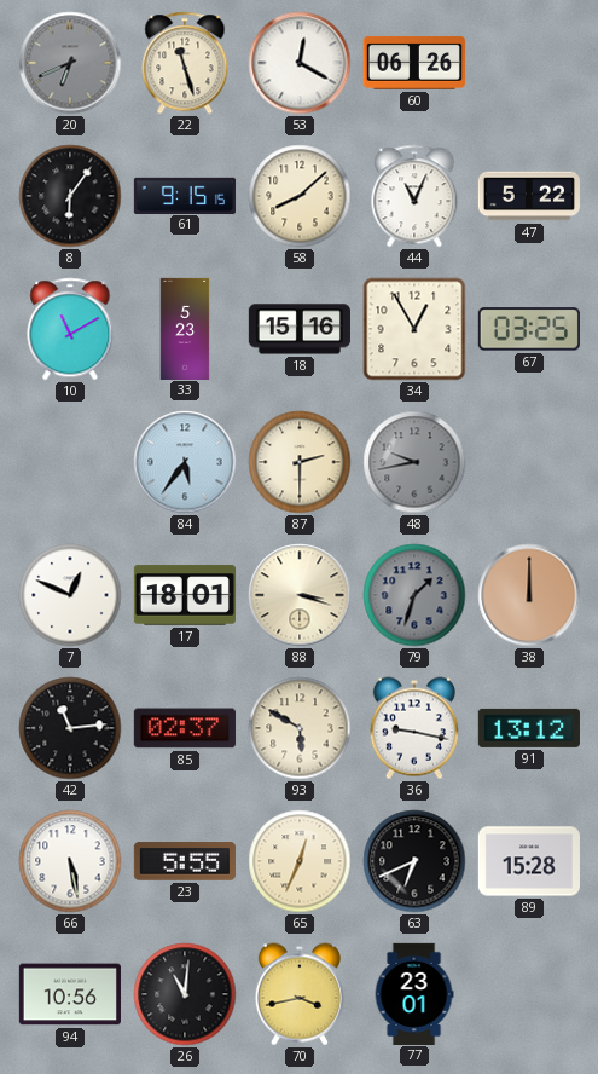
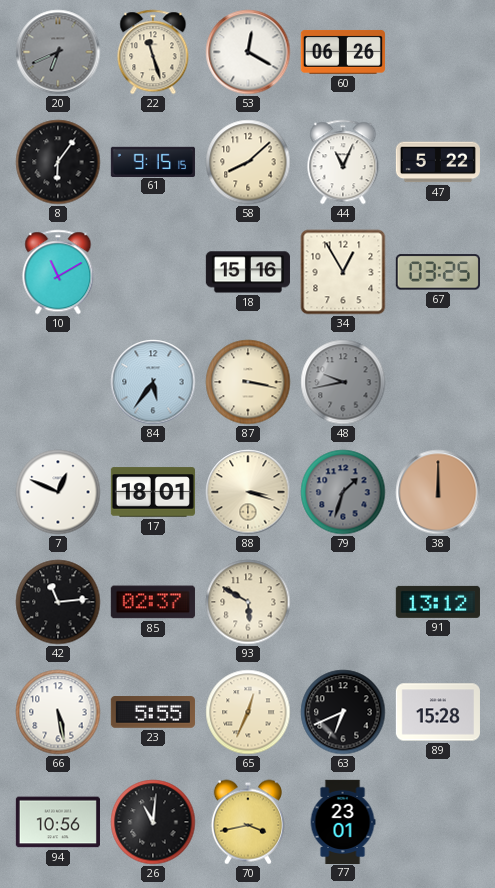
33: 5:23 -> none
87: 2:30 -> 3:17
36: 9:17 -> none
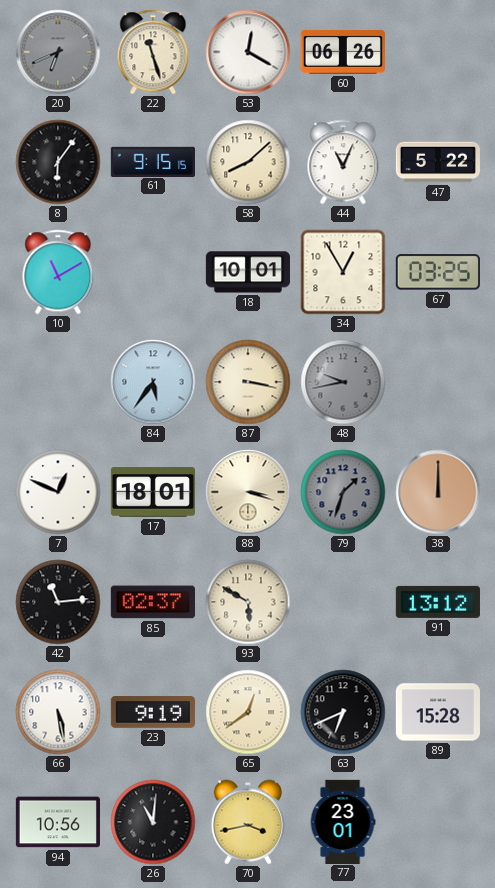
18: 15:16 -> 10:01
23: 5:55 -> 9:19
65: 12:34 -> 12:39
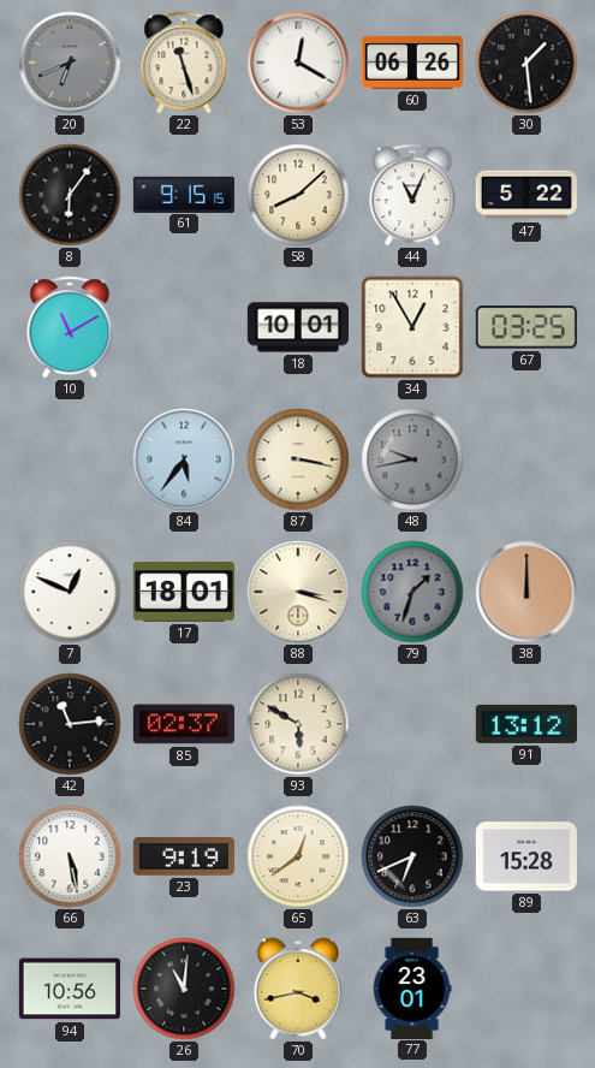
30: none -> 1:29
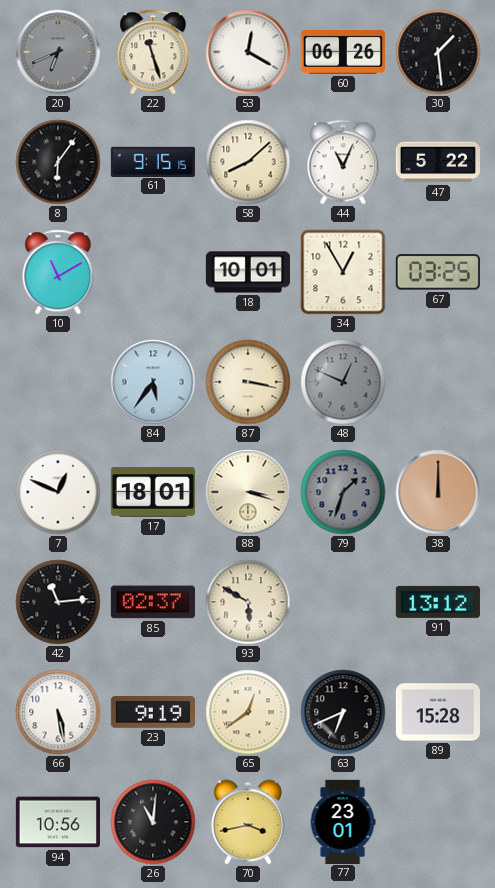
48: 9:43 -> 12:49
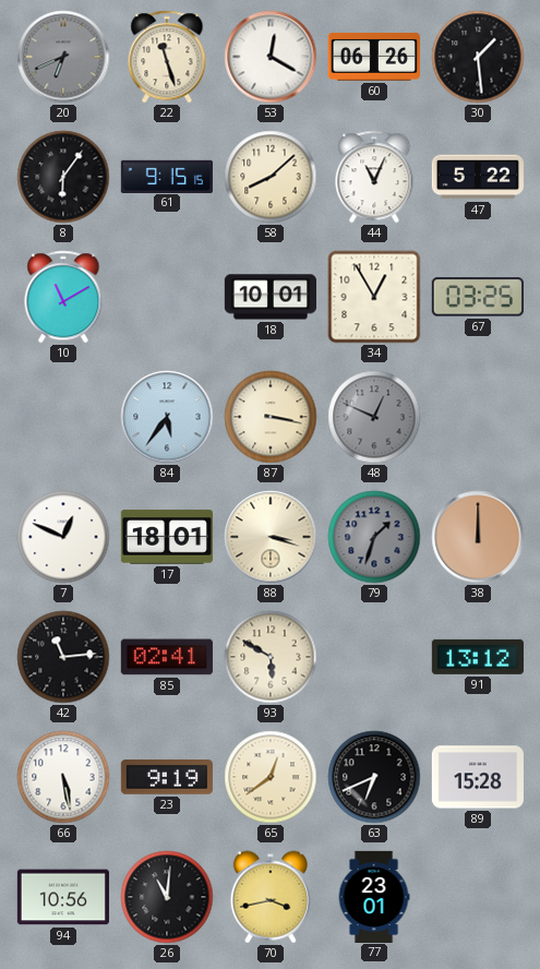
85: 02:37 -> 02:41
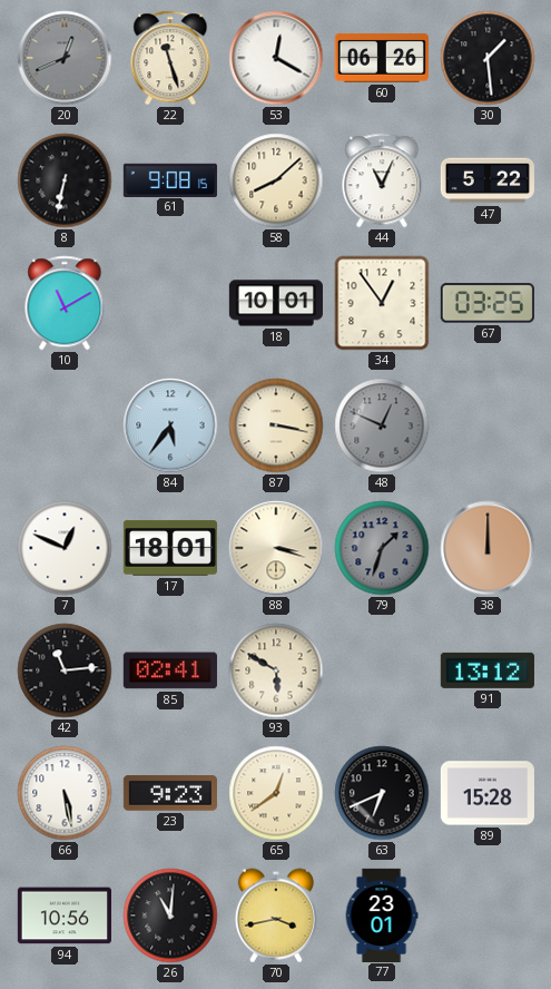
20: 6:41 -> 12:41
8: 6:06 -> 6:32
61: 9:15 -> 9:08
34: 12:55 -> 12:54
23: 9:19 -> 9:23
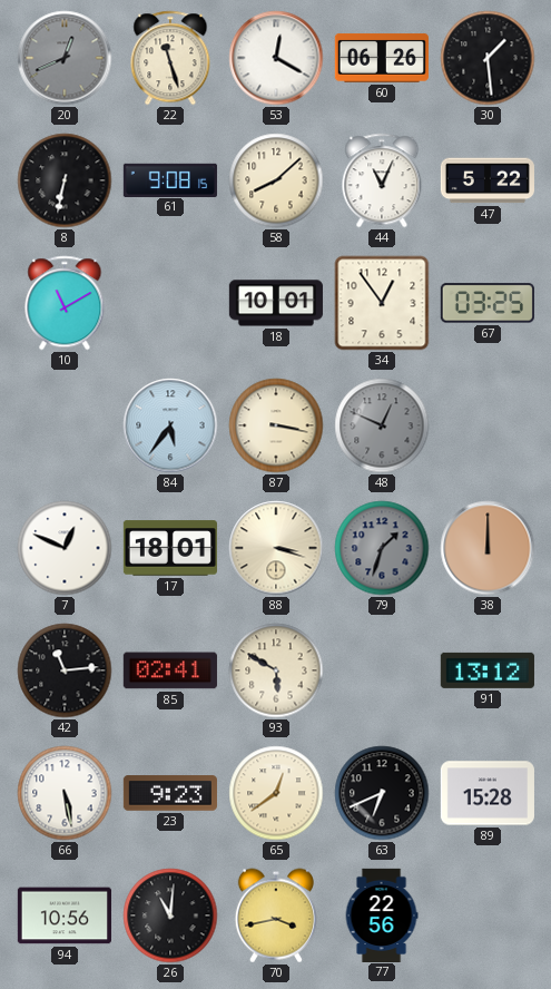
77: 23:01 -> 22:56
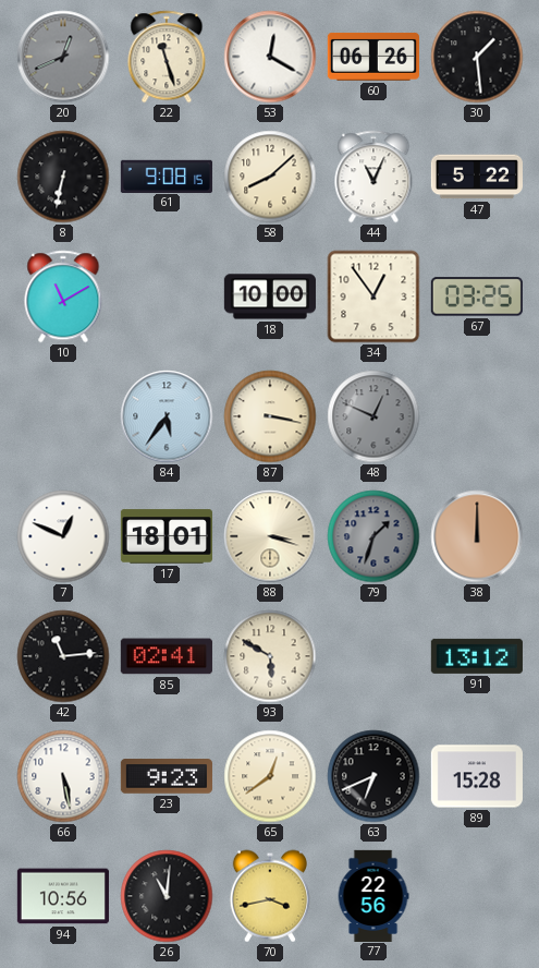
18: 10:01 -> 10:00
